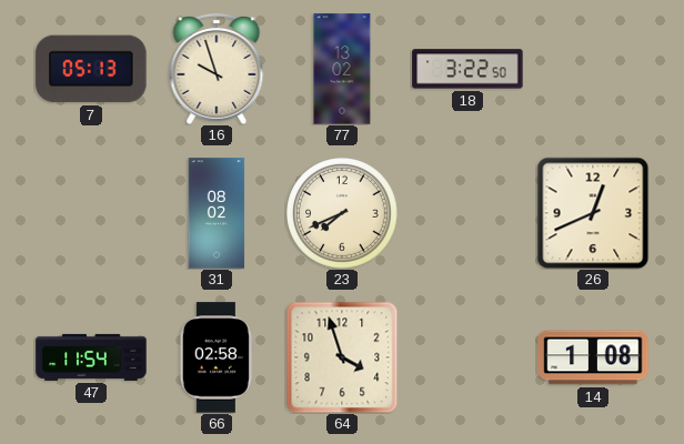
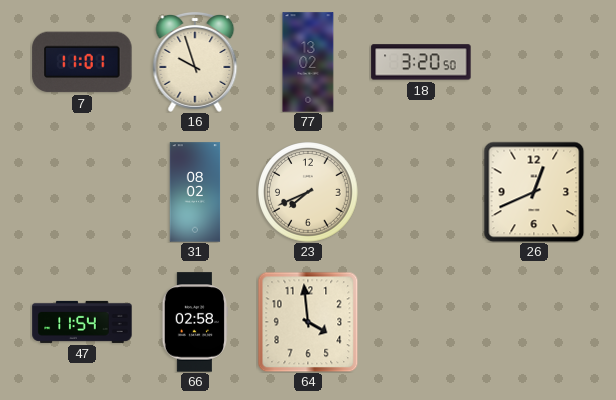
7: 05:13 -> 11:01
18: 3:22 -> 3:20
64: 3:57 -> 3:59
14: 1:08 -> none
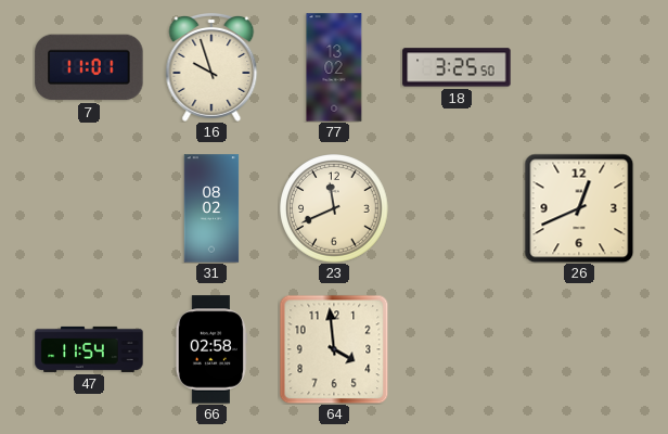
18: 3:20 -> 3:25
23: 7:41 -> 11:41
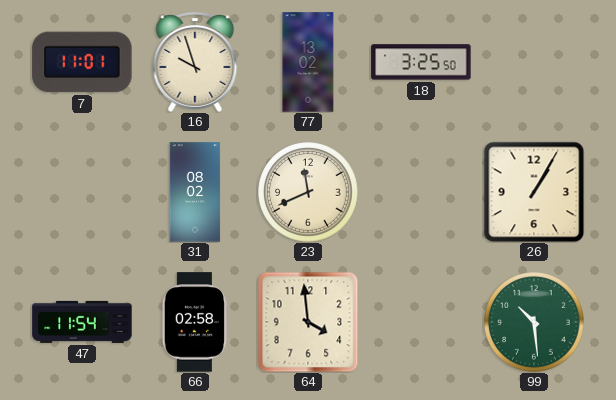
26: 12:41 -> 1:05
99: none -> 10:29
